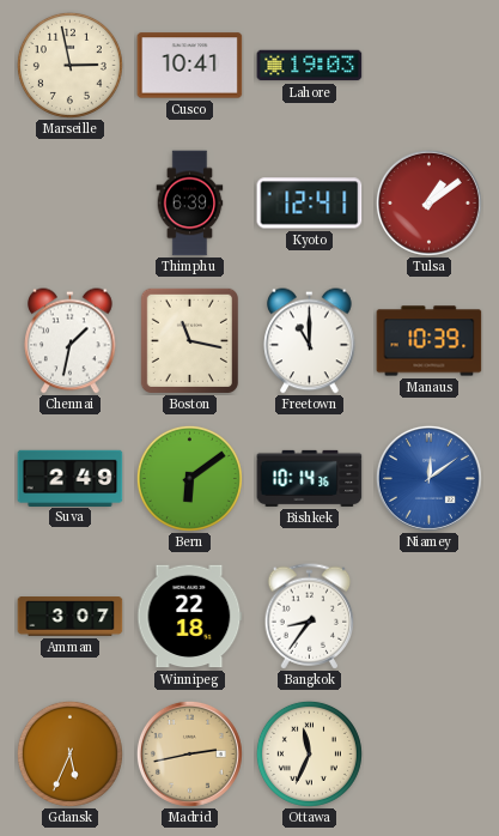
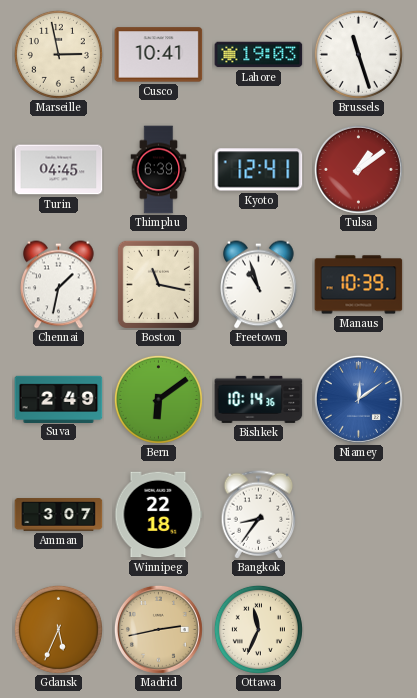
Brussels: none -> 11:27
Turin: none -> 04:45
Freetown: 11:00 -> 10:57
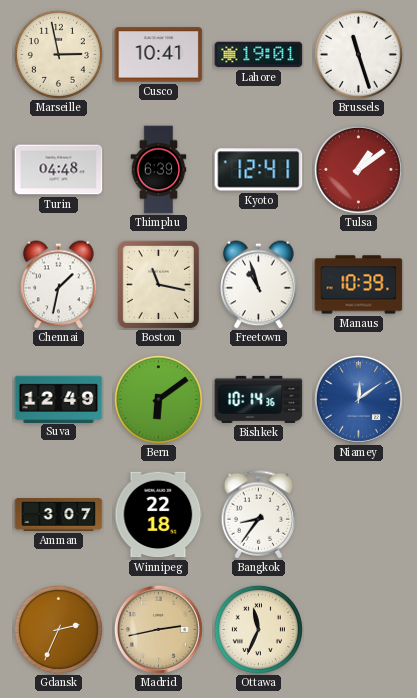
Lahore: 19:03 -> 19:01
Turin: 04:45 -> 04:48
Suva: 2:49 -> 12:49
Gdansk: 5:34 -> 2:34
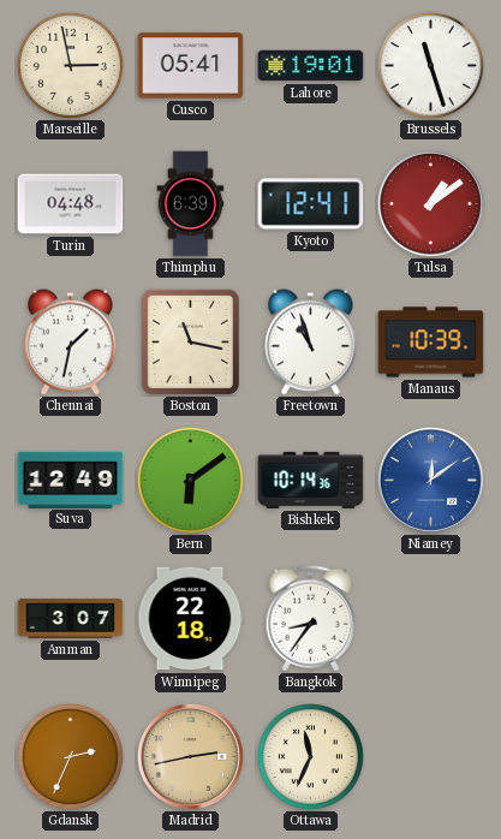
Cusco: 10:41 -> 05:41
